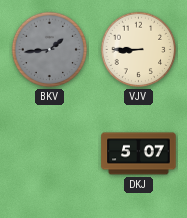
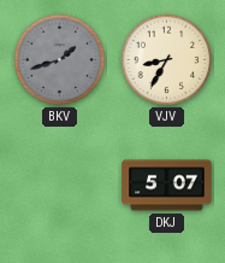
BKV: 1:44 -> 1:42
VJV: 8:45 -> 8:35
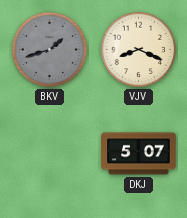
VJV: 8:35 -> 8:19
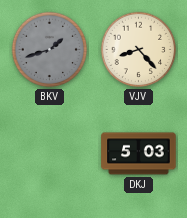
VJV: 8:19 -> 8:23
DKJ: 5:07 -> 5:03
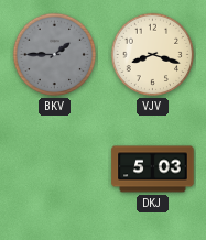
BKV: 1:42 -> 1:45
VJV: 8:23 -> 8:18
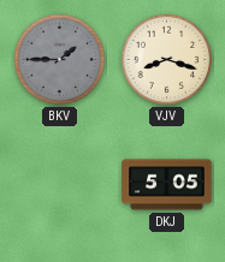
DKJ: 5:03 -> 5:05
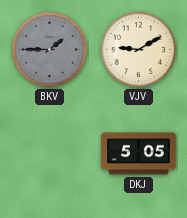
VJV: 8:18 -> 9:10
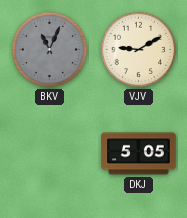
BKV: 1:45 -> 11:04
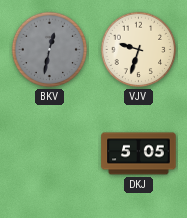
BKV: 11:04 -> 12:32
VJV: 9:10 -> 9:33
